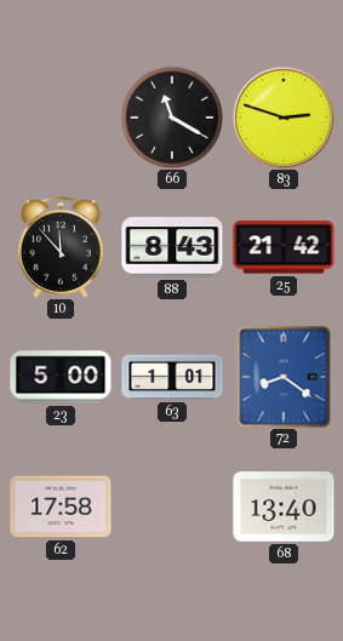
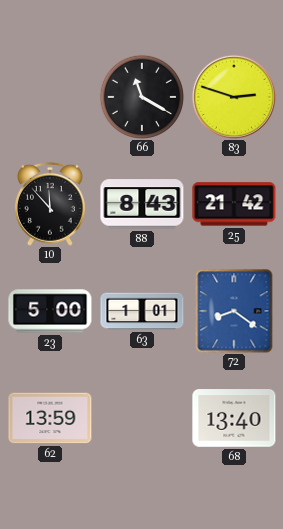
62: 17:58 -> 13:59
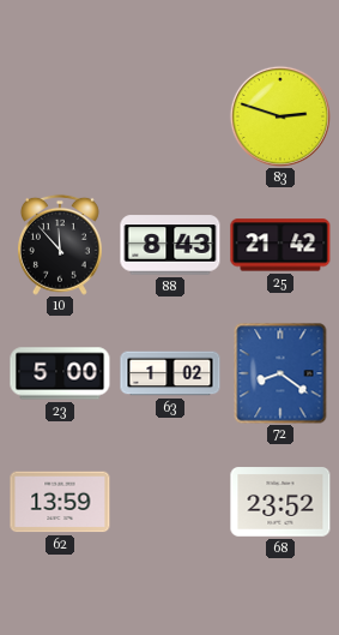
66: 11:20 -> none
63: 1:01 -> 1:02
68: 13:40 -> 23:52
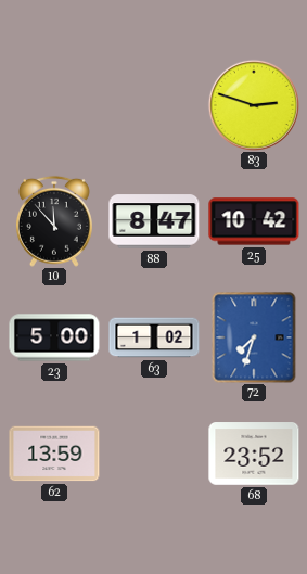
88: 8:43 -> 8:47
25: 21:42 -> 10:42
72: 8:21 -> 7:33
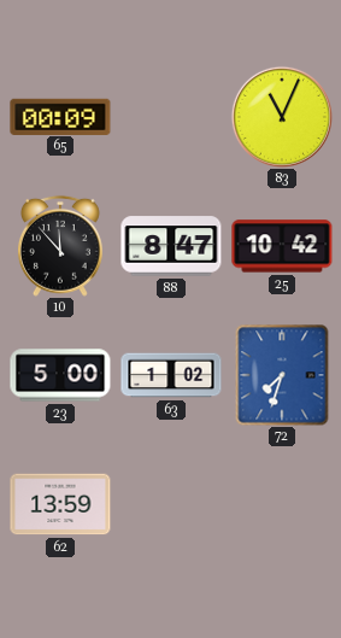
65: none -> 00:09
83: 2:48 -> 11:04
68: 23:52 -> none
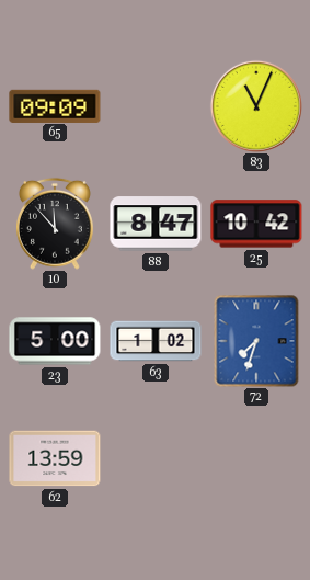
65: 00:09 -> 09:09
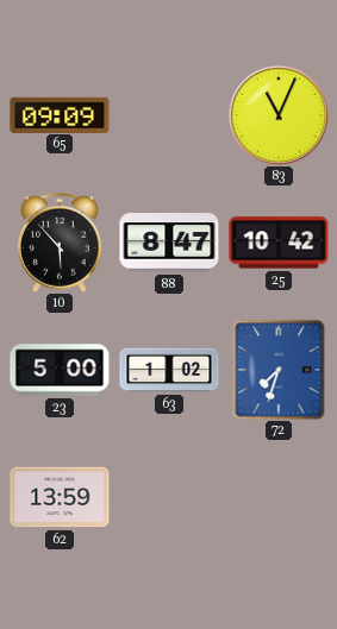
10: 11:53 -> 5:53
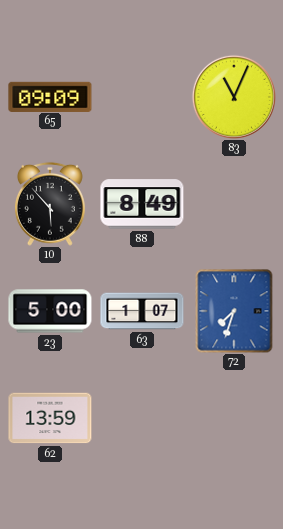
88: 8:47 -> 8:49
25: 10:42 -> none
63: 1:02 -> 1:07
